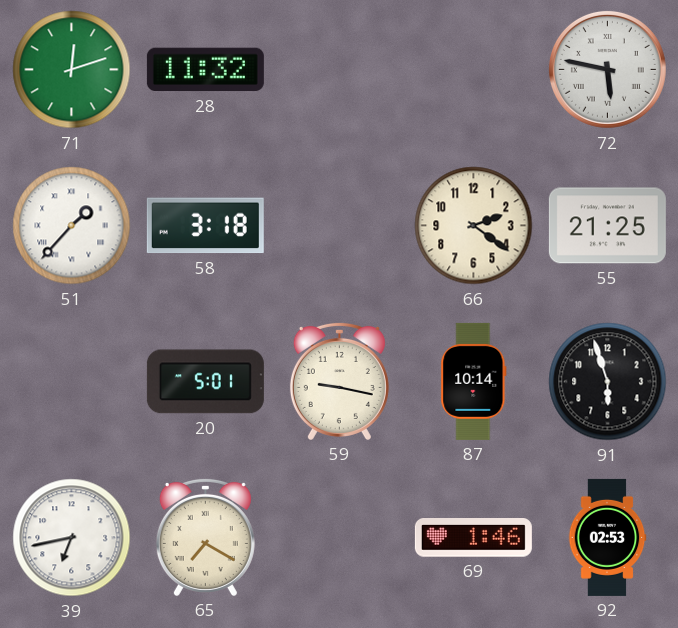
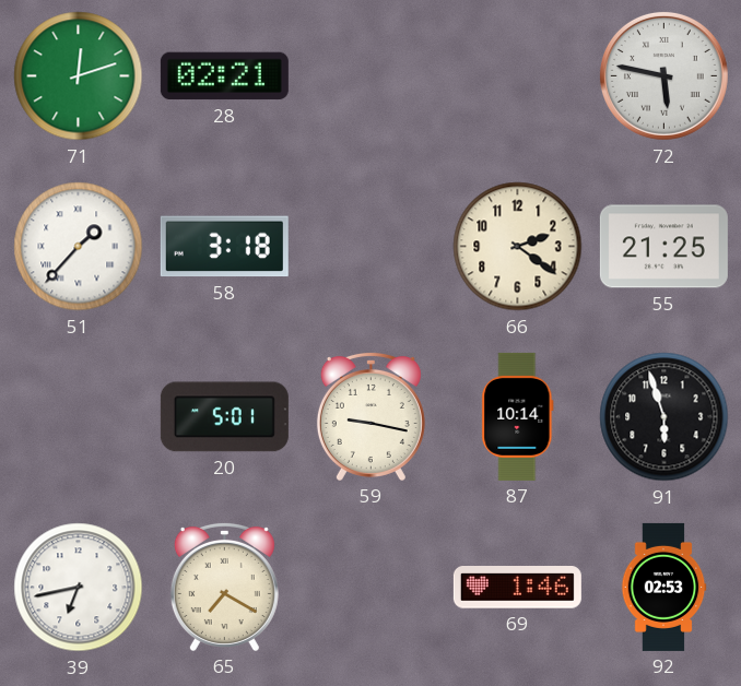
28: 11:32 -> 02:21
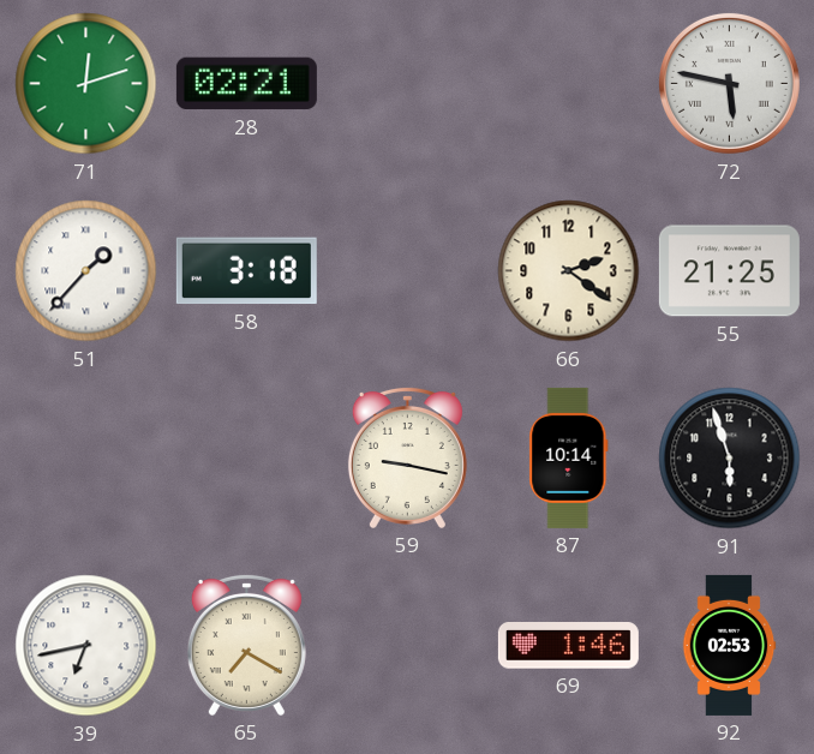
20: 5:01 -> none
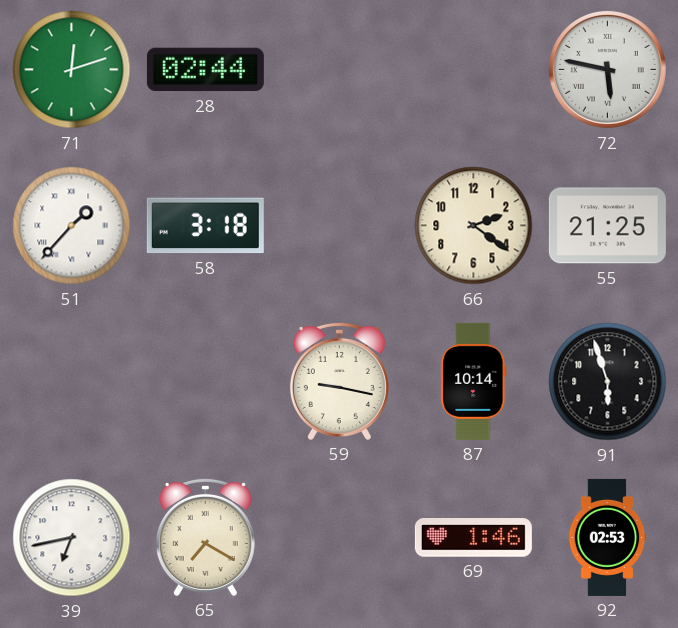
28: 02:21 -> 02:44
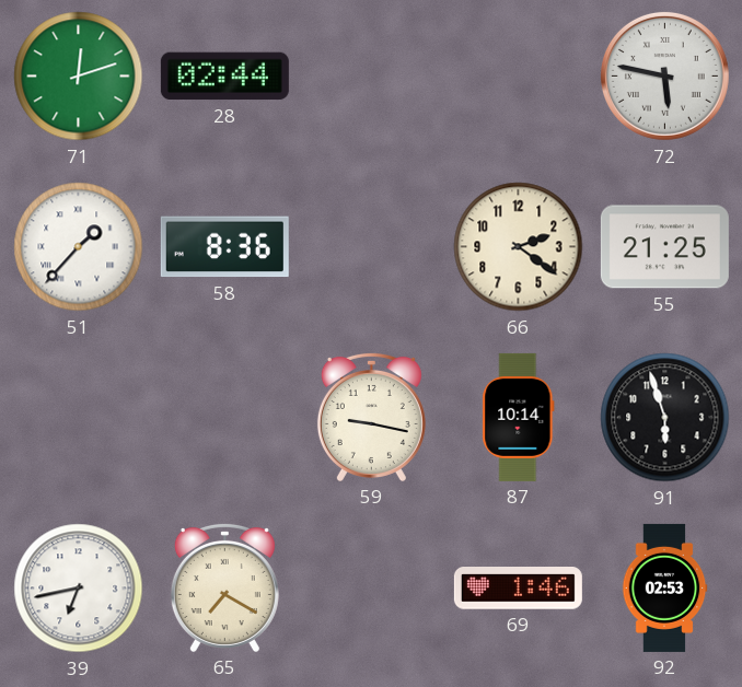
58: 3:18 -> 8:36
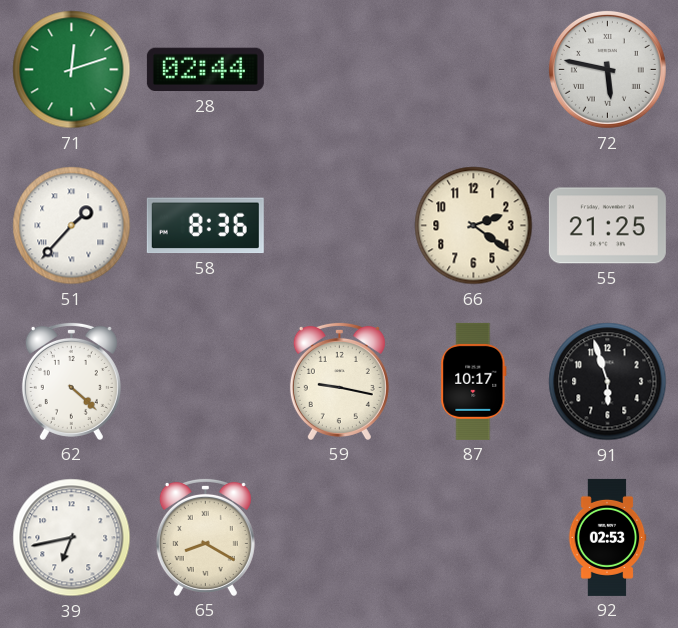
62: none -> 4:22
87: 10:14 -> 10:17
65: 7:20 -> 8:20
69: 1:46 -> none
